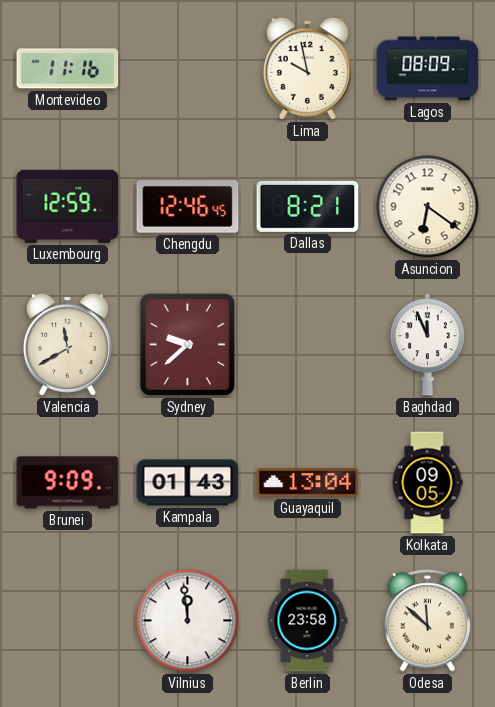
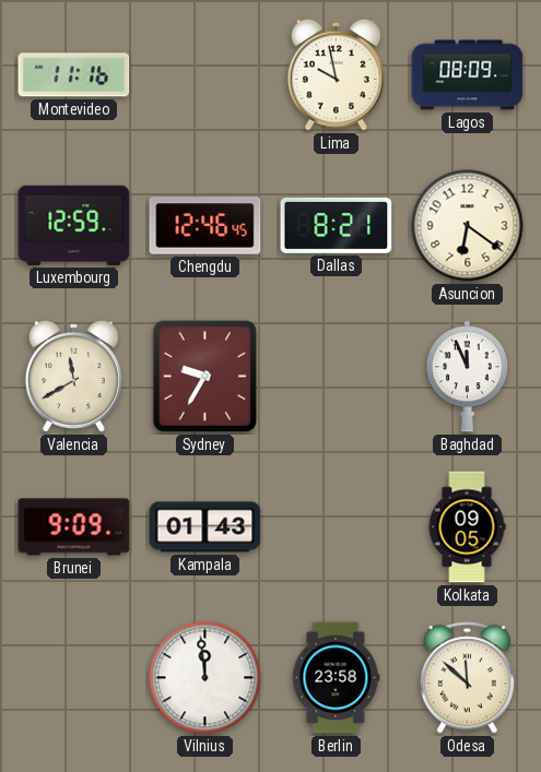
Sydney: 9:38 -> 9:35
Guayaquil: 13:04 -> none
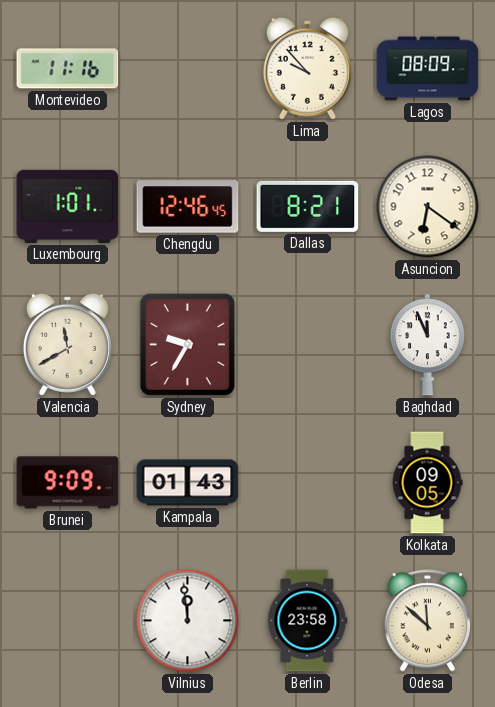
Lima: 9:58 -> 9:53
Luxembourg: 12:59 -> 1:01
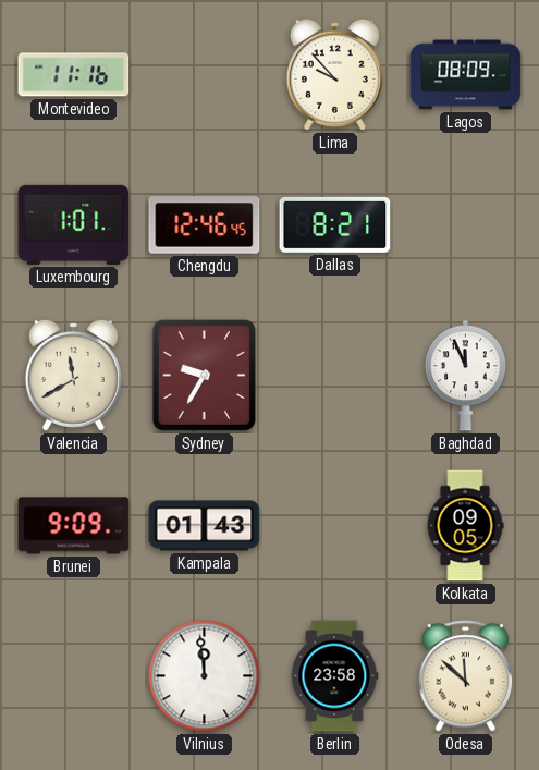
Asuncion: 6:21 -> none
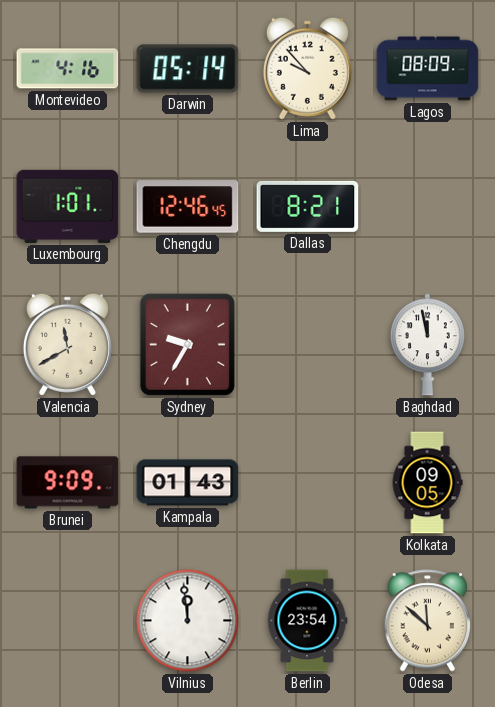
Montevideo: 11:16 -> 4:16
Darwin: none -> 05:14
Baghdad: 11:56 -> 11:58
Berlin: 23:58 -> 23:54
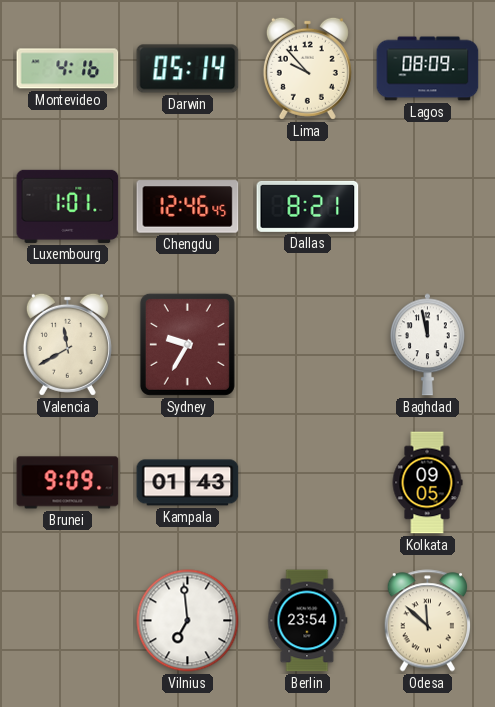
Vilnius: 11:59 -> 6:59
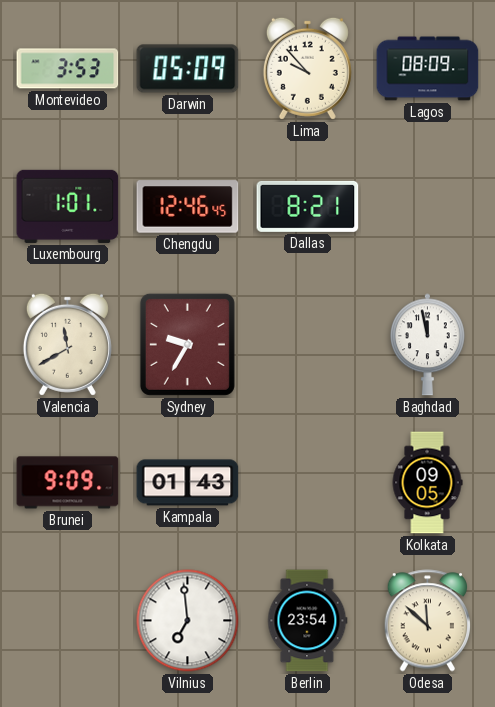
Montevideo: 4:16 -> 3:53
Darwin: 05:14 -> 05:09
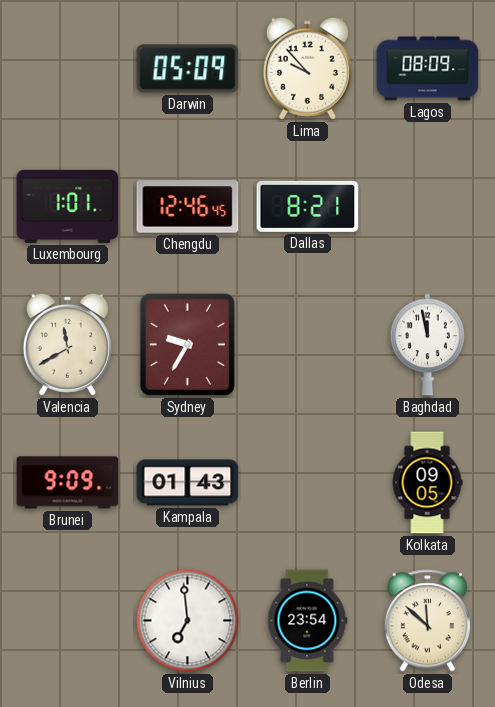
Montevideo: 3:53 -> none
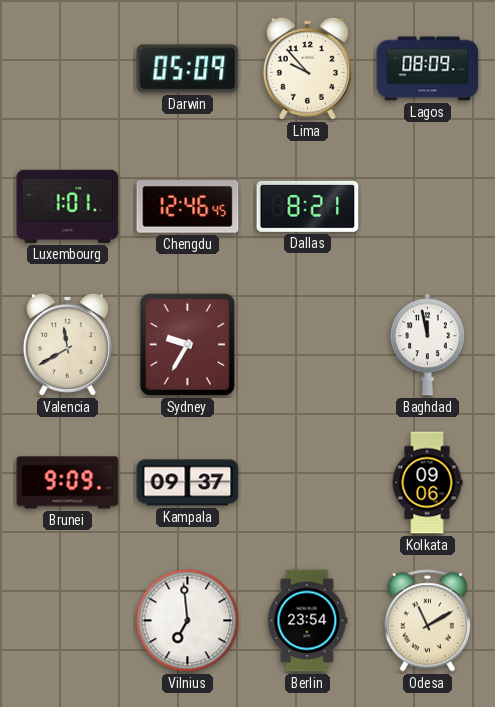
Kampala: 01:43 -> 09:37
Kolkata: 09:05 -> 09:06
Odesa: 11:52 -> 11:10
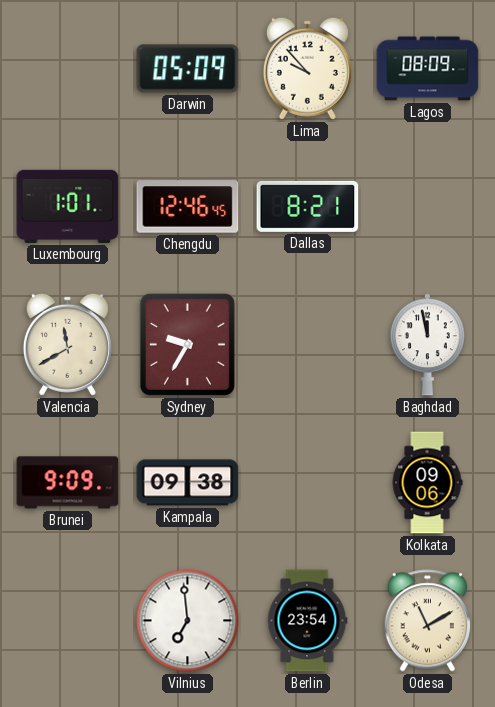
Kampala: 09:37 -> 09:38
